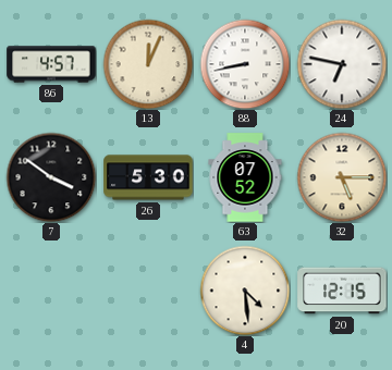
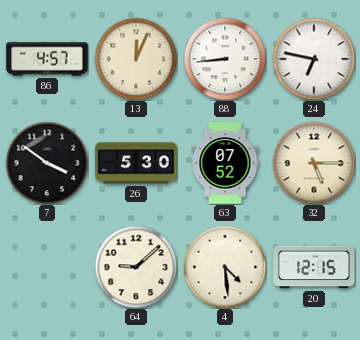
88: 8:43 -> 8:44
64: none -> 9:08
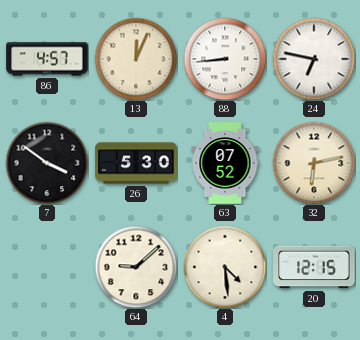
32: 5:15 -> 6:13
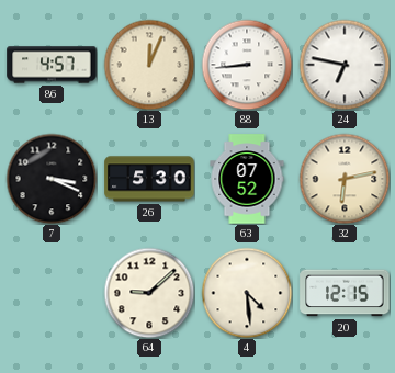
7: 3:51 -> 3:19
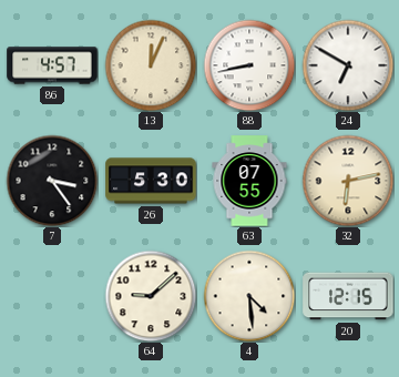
88: 8:44 -> 8:43
24: 6:47 -> 6:50
7: 3:19 -> 3:24
63: 07:52 -> 07:55
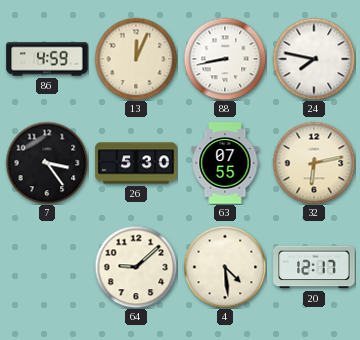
86: 4:57 -> 4:59
24: 6:50 -> 7:47
20: 12:15 -> 12:17
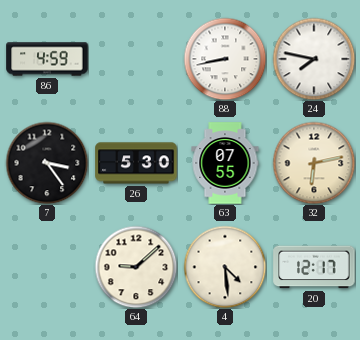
13: 12:04 -> none
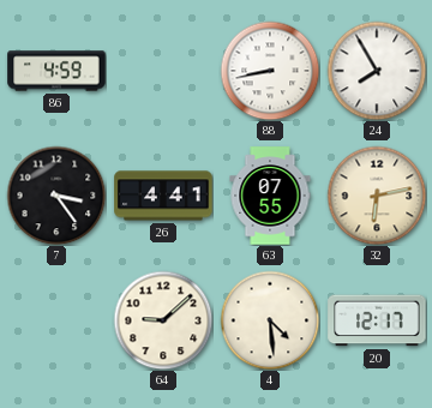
24: 7:47 -> 7:55
26: 5:30 -> 4:41
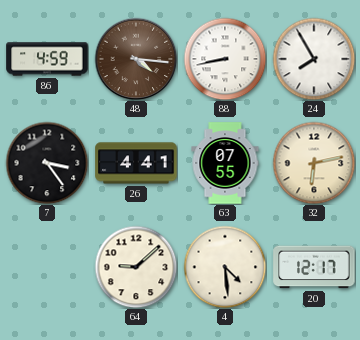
48: none -> 4:16
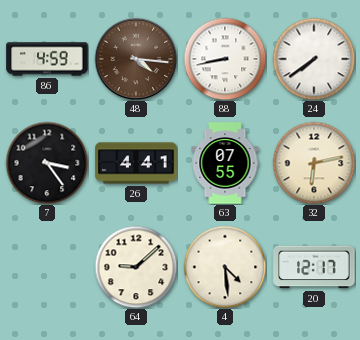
24: 7:55 -> 7:39
